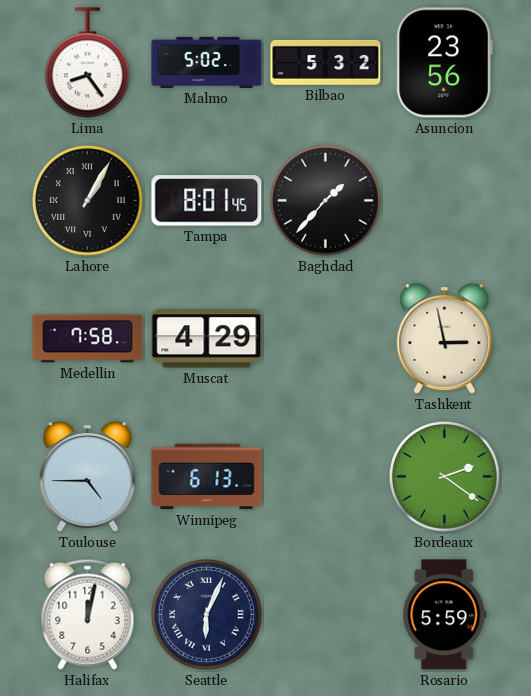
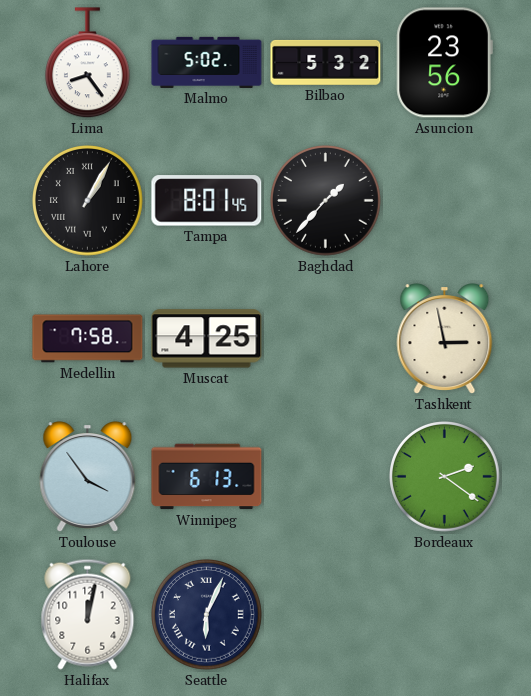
Muscat: 4:29 -> 4:25
Toulouse: 4:45 -> 3:54
Rosario: 5:59 -> none
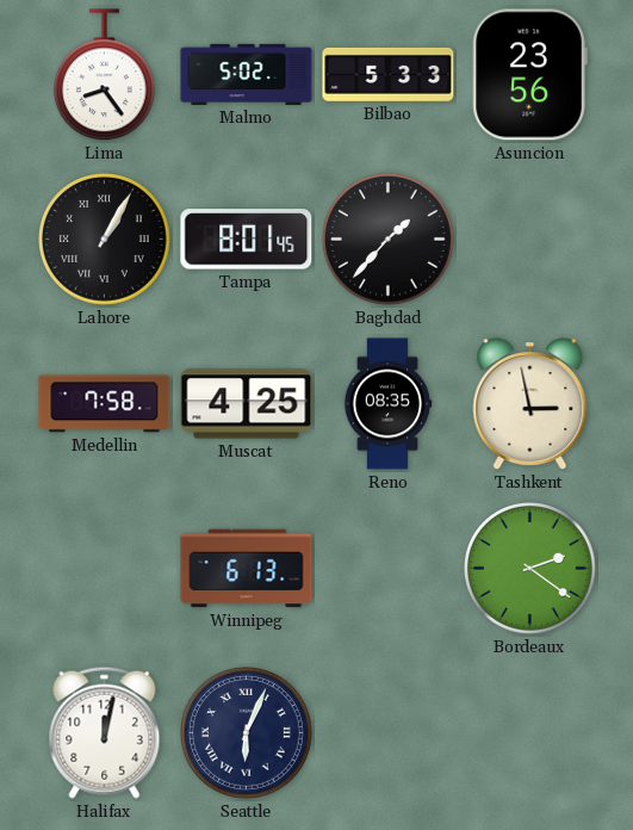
Bilbao: 5:32 -> 5:33
Reno: none -> 08:35
Toulouse: 3:54 -> none
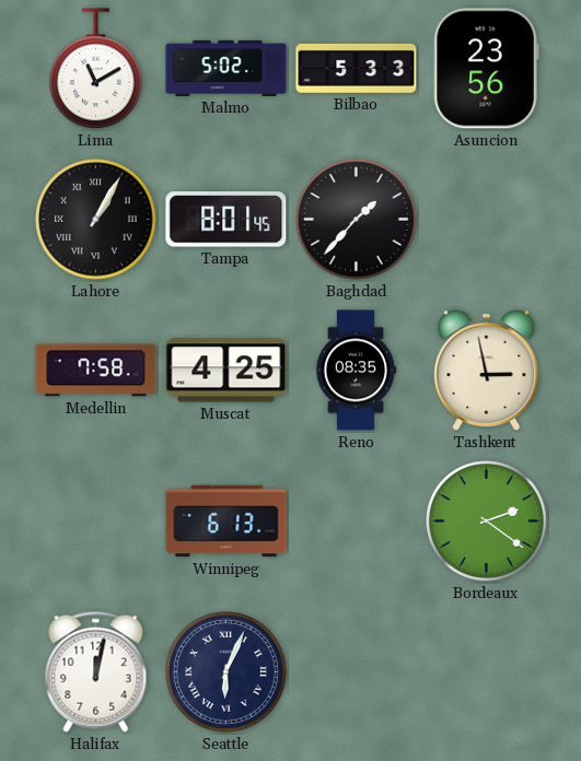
Lima: 8:24 -> 11:10
